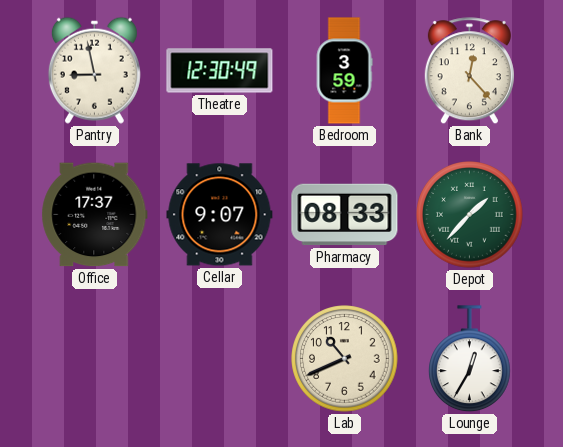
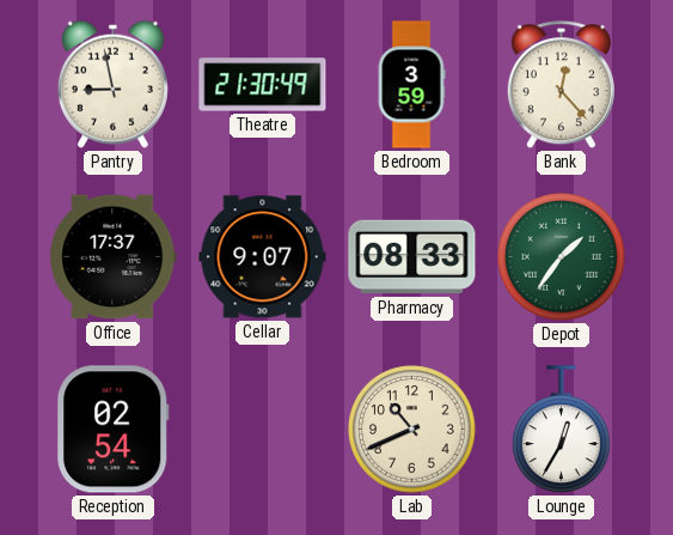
Theatre: 12:30 -> 21:30
Depot: 1:37 -> 1:36
Reception: none -> 02:54
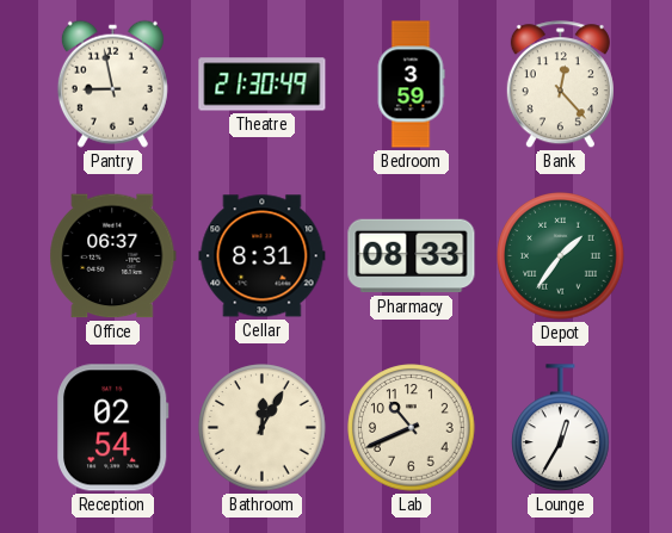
Office: 17:37 -> 06:37
Cellar: 9:07 -> 8:31
Bathroom: none -> 12:05
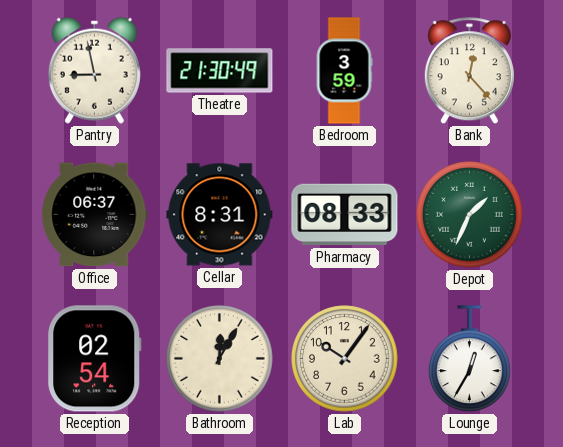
Depot: 1:36 -> 1:34
Lab: 10:41 -> 10:06
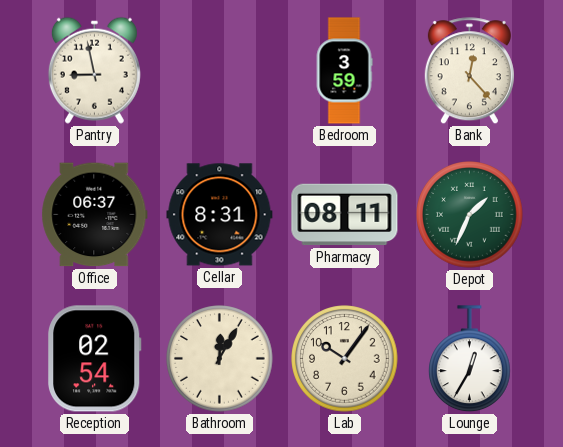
Theatre: 21:30 -> none
Pharmacy: 08:33 -> 08:11
